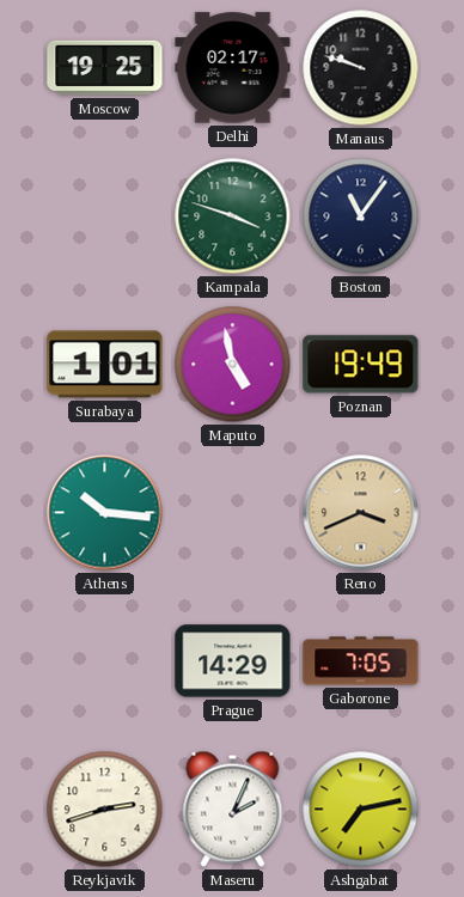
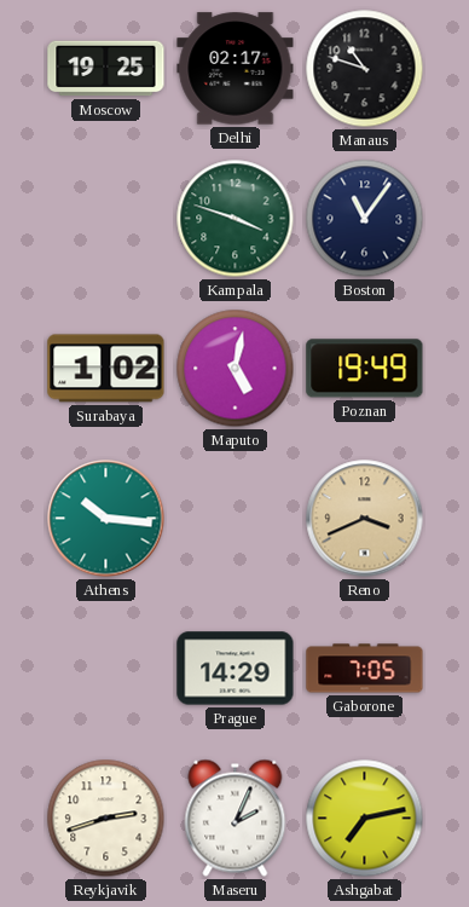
Manaus: 9:48 -> 10:48
Surabaya: 1:01 -> 1:02
Maputo: 4:58 -> 5:02
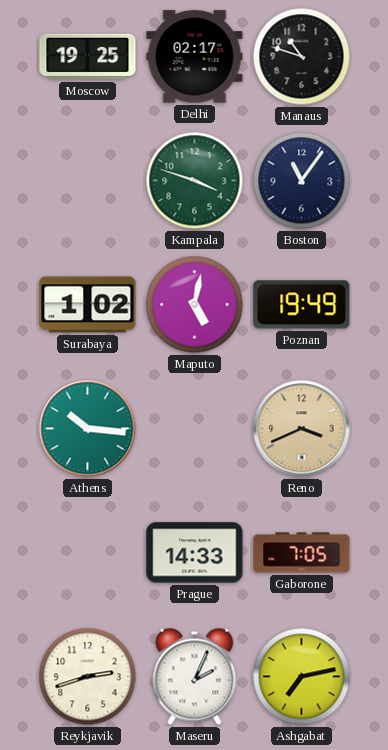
Prague: 14:29 -> 14:33
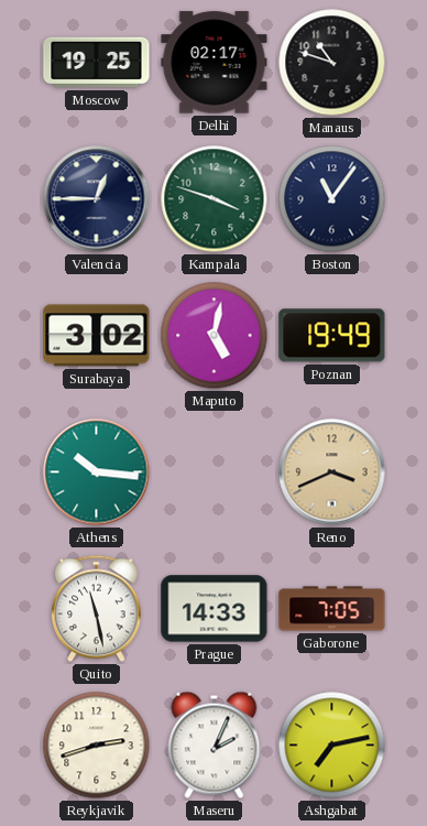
Valencia: none -> 12:45
Surabaya: 1:02 -> 3:02
Quito: none -> 11:28
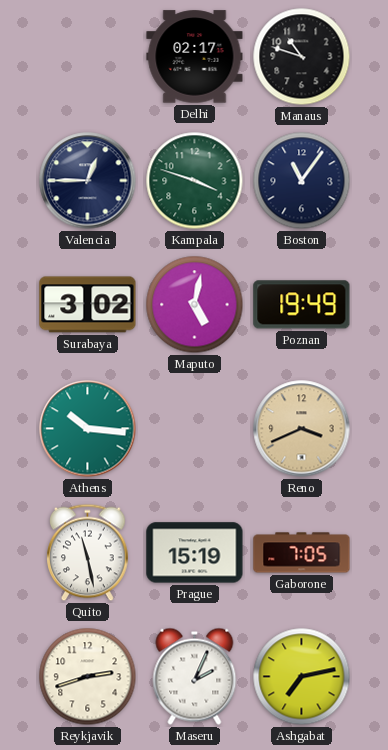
Moscow: 19:25 -> none
Prague: 14:33 -> 15:19
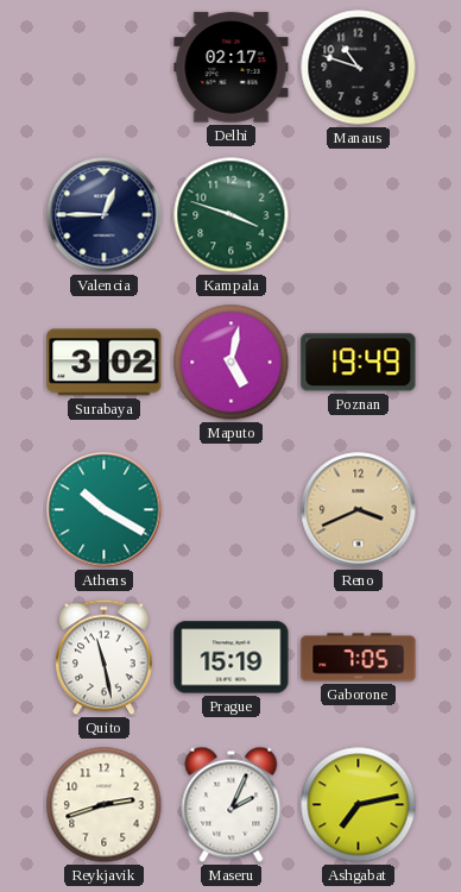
Boston: 11:06 -> none
Athens: 10:16 -> 10:20
